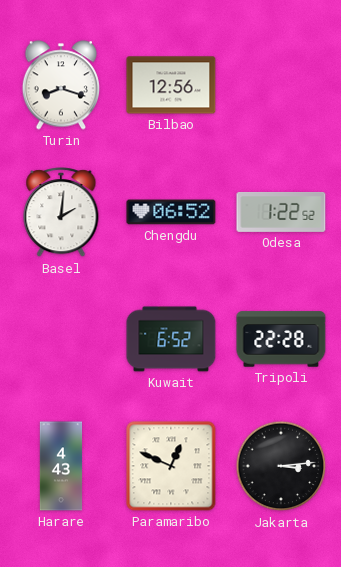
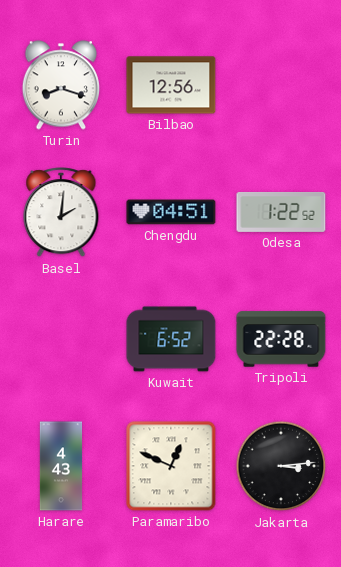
Chengdu: 06:52 -> 04:51
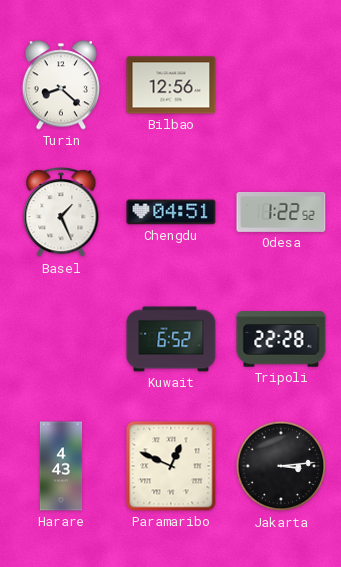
Turin: 8:18 -> 8:22
Basel: 2:01 -> 1:26
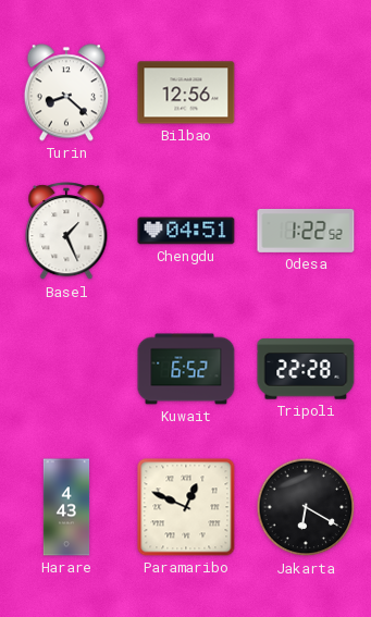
Jakarta: 3:14 -> 6:20
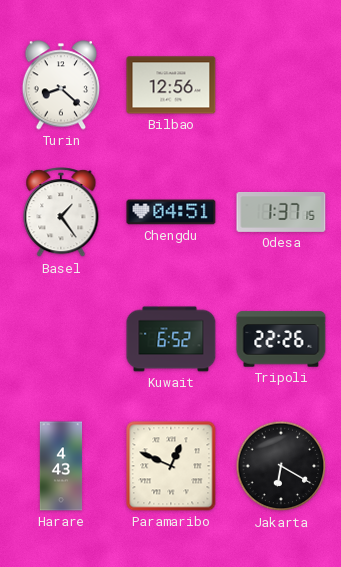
Basel: 1:26 -> 1:24
Odesa: 1:22 -> 1:37
Tripoli: 22:28 -> 22:26
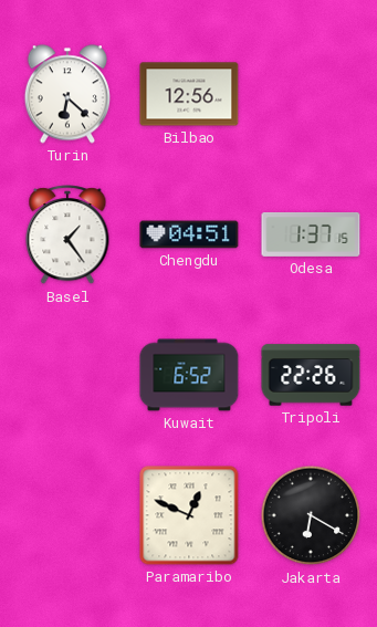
Turin: 8:22 -> 6:22
Harare: 4:43 -> none
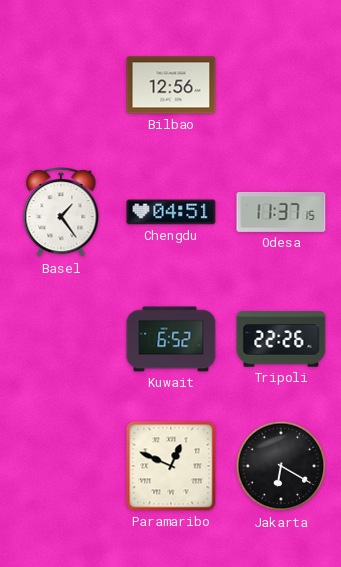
Turin: 6:22 -> none
Odesa: 1:37 -> 11:37
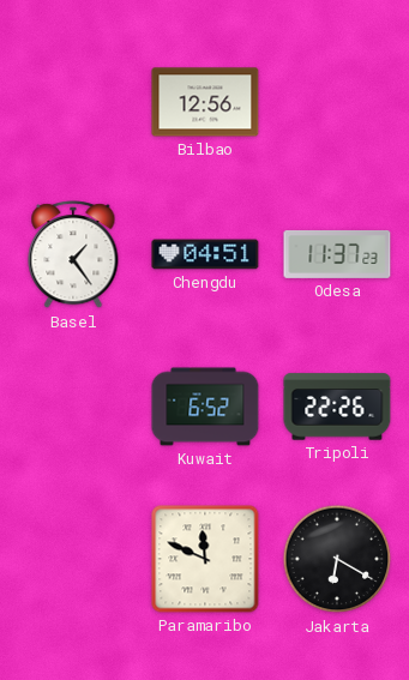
Odesa: 11:37:15 -> 11:37:23
Paramaribo: 12:49 -> 11:49
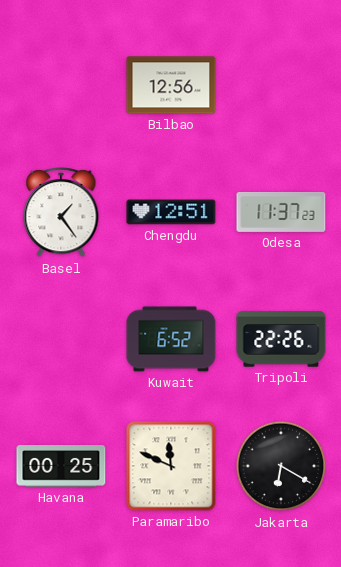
Chengdu: 04:51 -> 12:51
Havana: none -> 00:25
